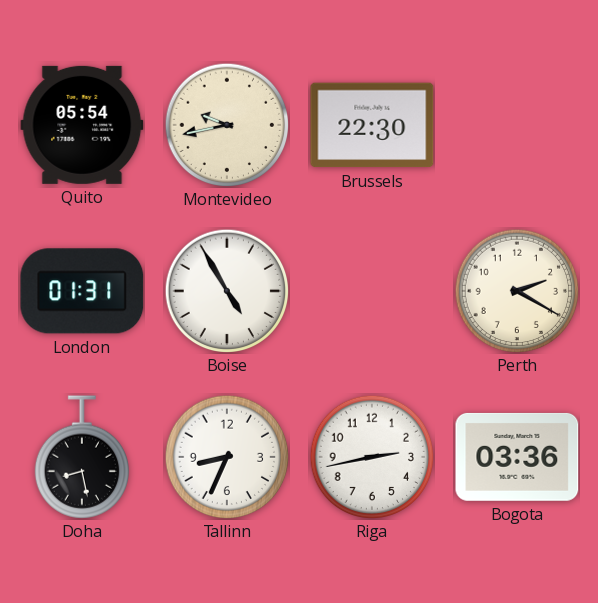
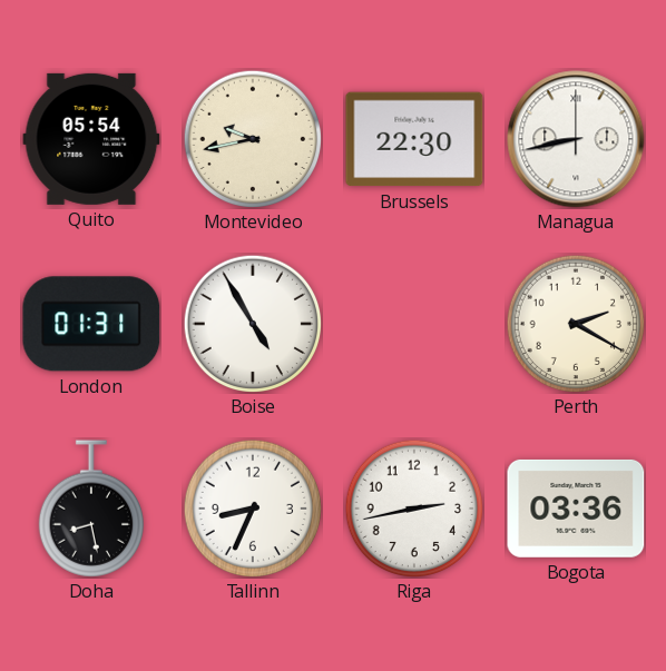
Managua: none -> 8:43
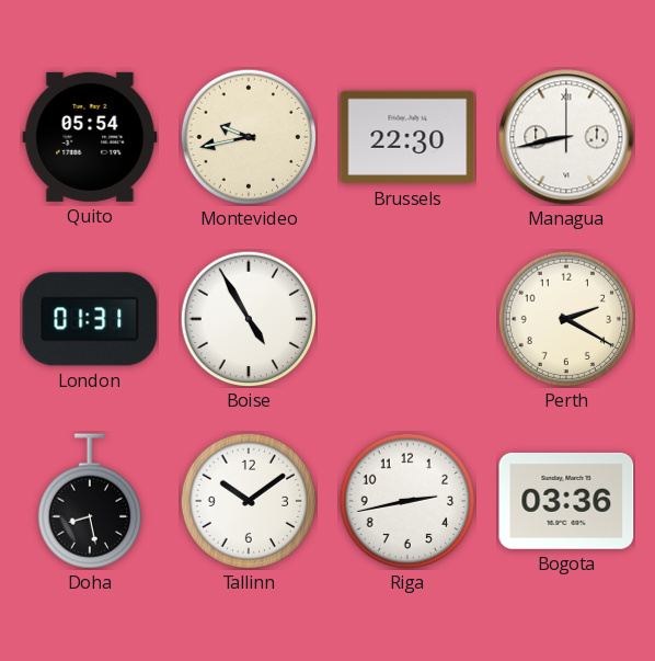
Tallinn: 8:34 -> 10:09
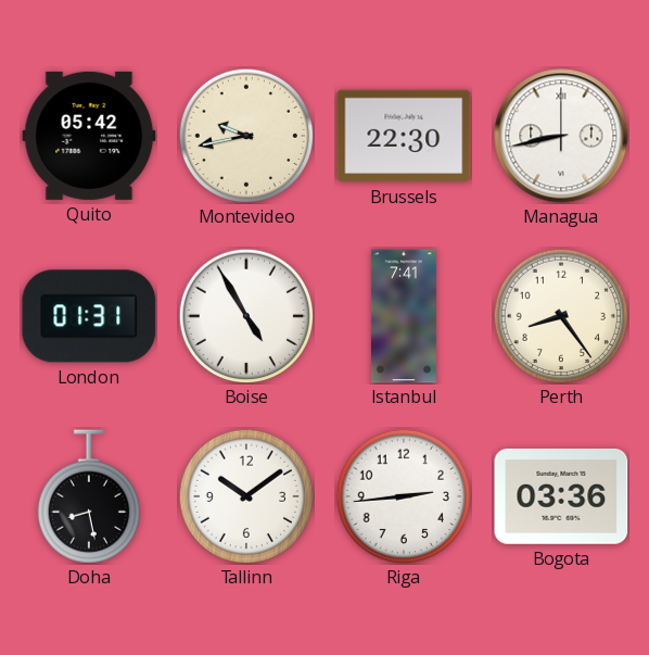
Quito: 05:54 -> 05:42
Istanbul: none -> 7:41
Perth: 2:20 -> 8:24
Riga: 2:43 -> 2:44
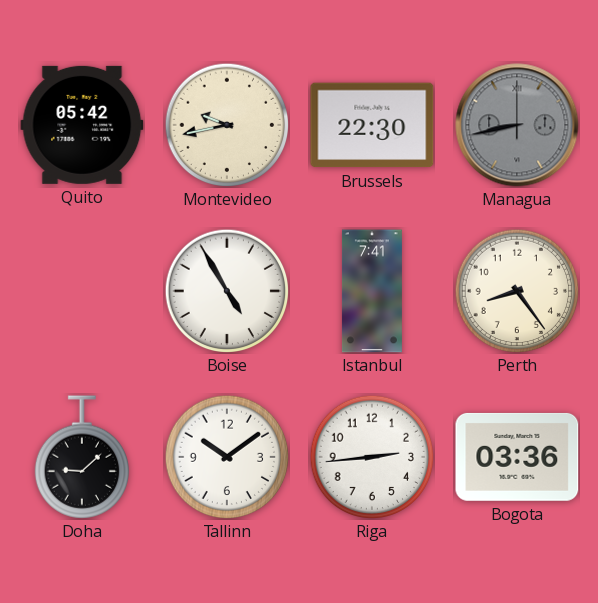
Managua dial: white -> grey
London: 01:31 -> none
Doha: 8:28 -> 9:08
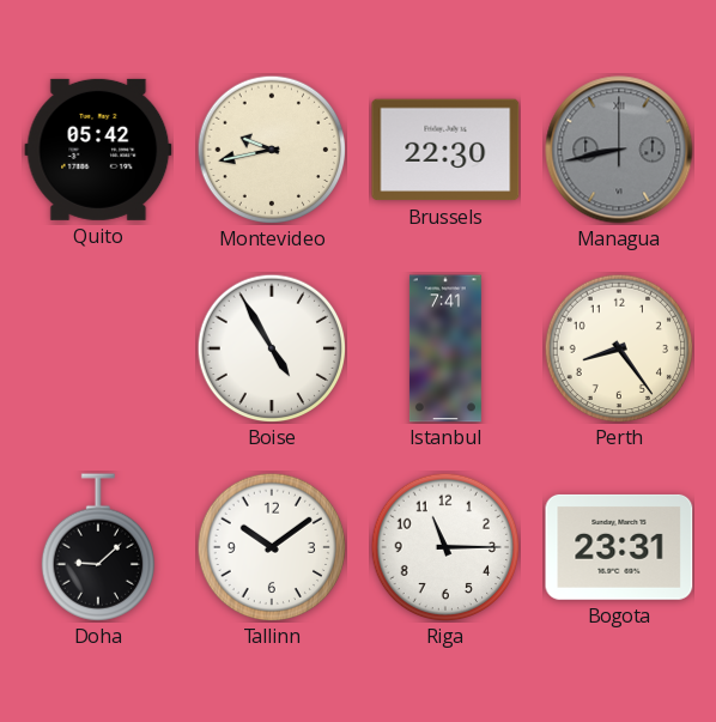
Riga: 2:44 -> 11:15
Bogota: 03:36 -> 23:31
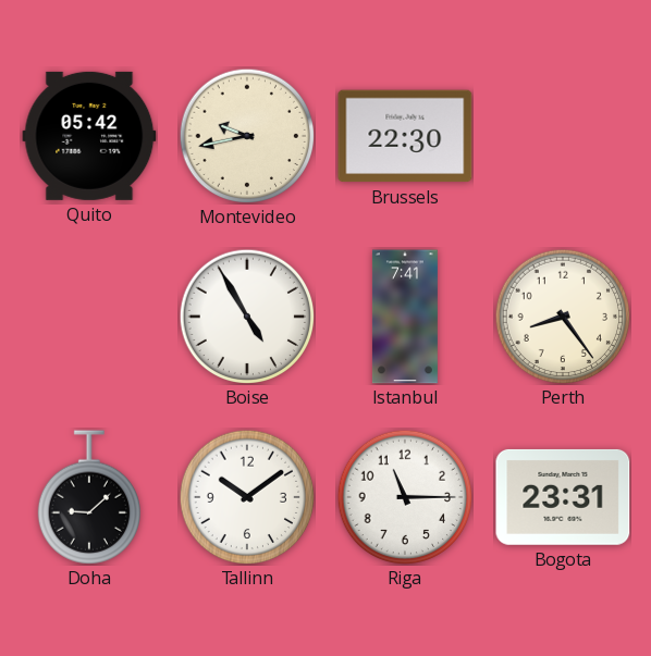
Managua: 8:43 -> none
